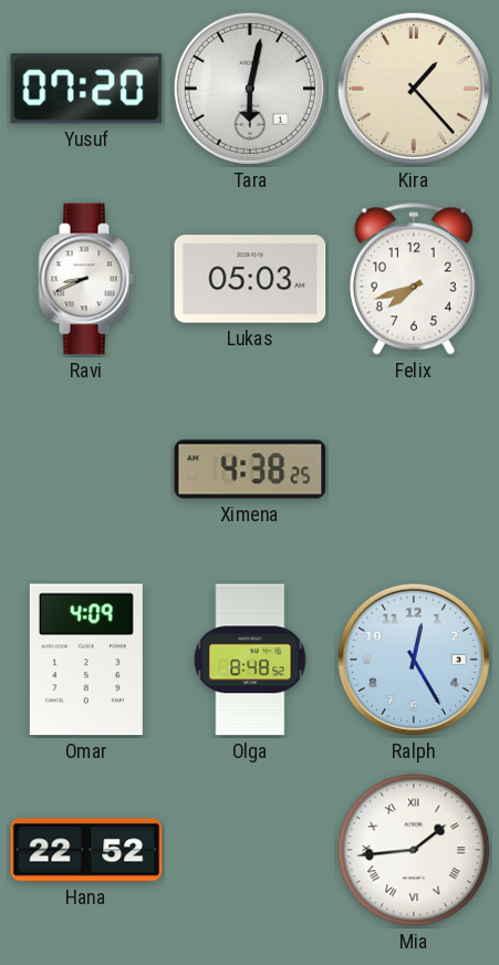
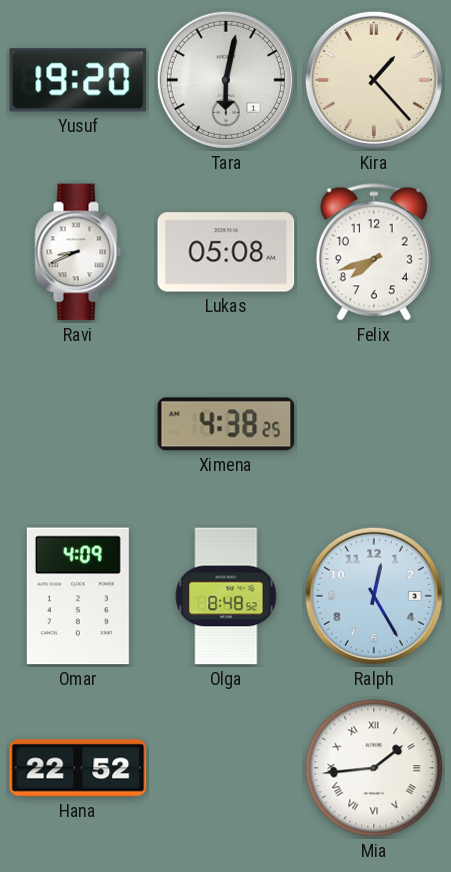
Yusuf: 07:20 -> 19:20
Lukas: 05:03 -> 05:08
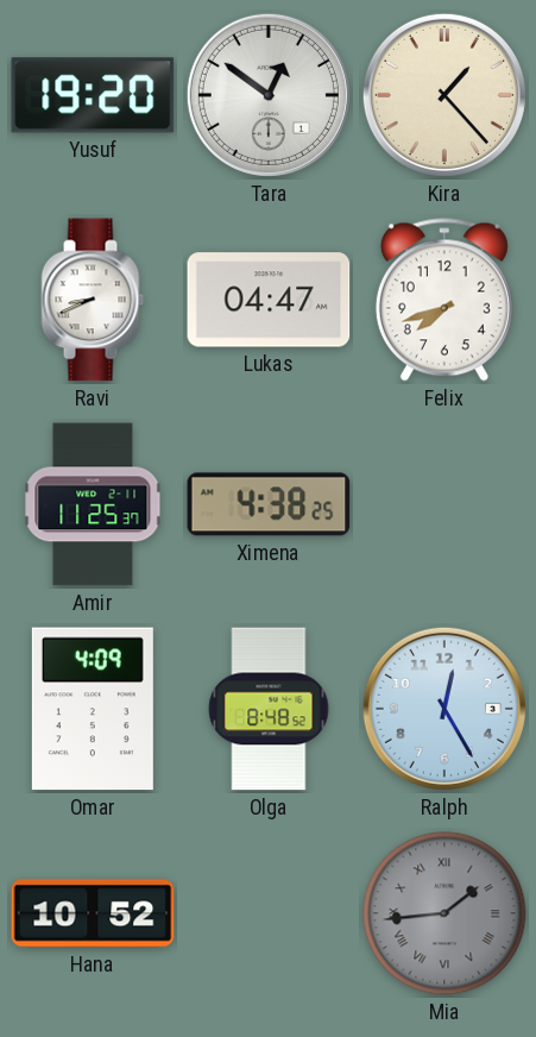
Tara: 6:02 -> 12:51
Lukas: 05:08 -> 04:47
Amir: none -> 11:25
Hana: 22:52 -> 10:52
Mia dial: white -> grey
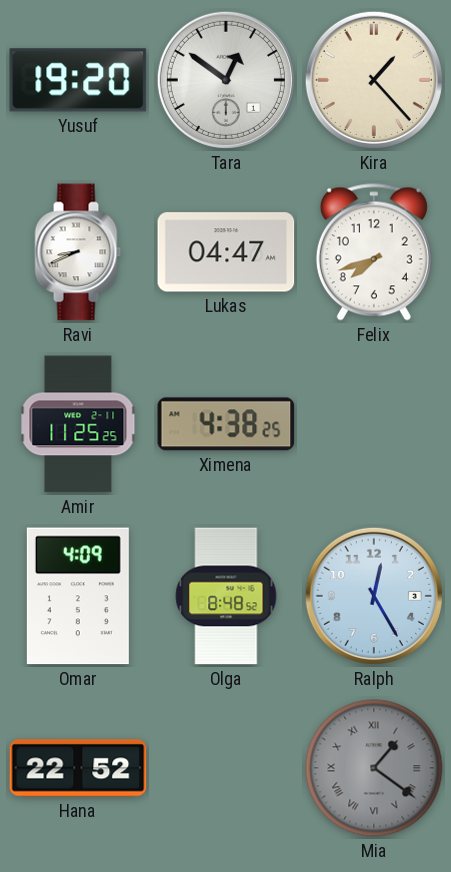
Amir: 11:25:37 -> 11:25:25
Hana: 10:52 -> 22:52
Mia: 1:44 -> 1:21
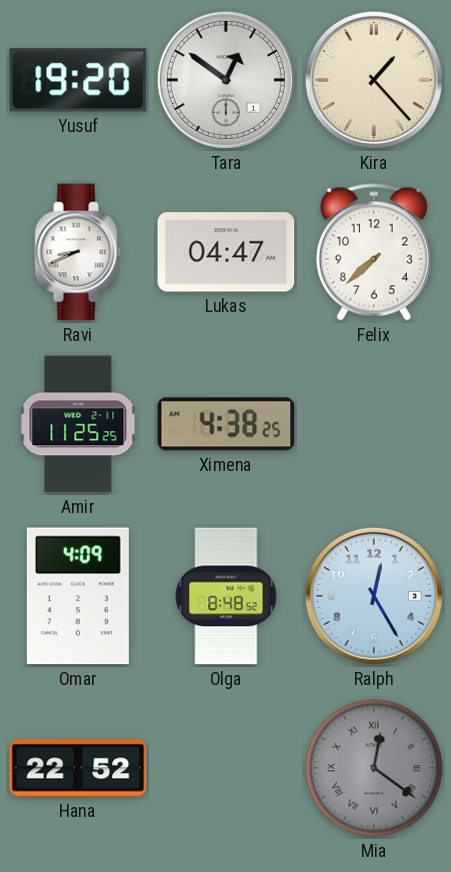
Felix: 7:42 -> 7:38
Mia: 1:21 -> 12:21
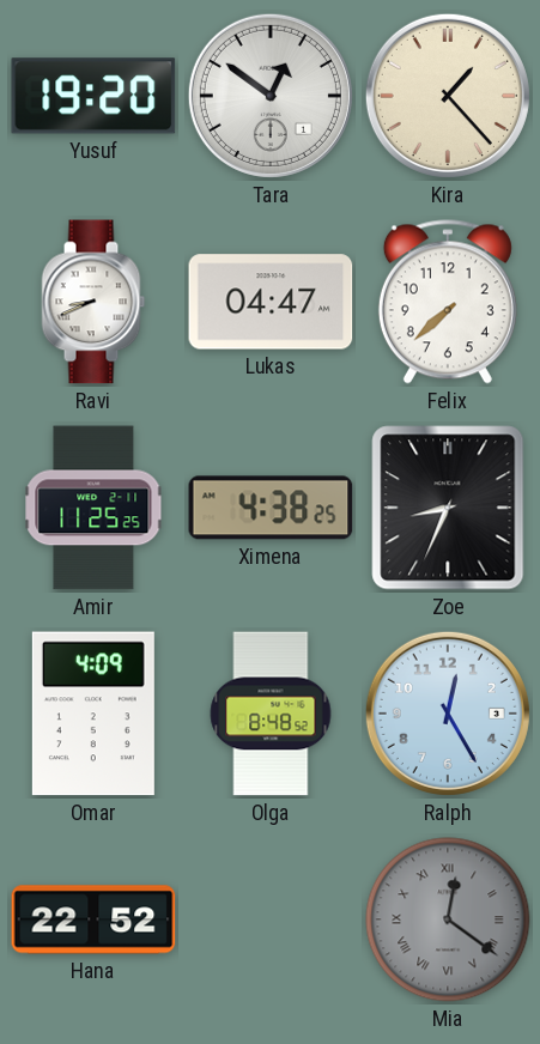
Zoe: none -> 8:34
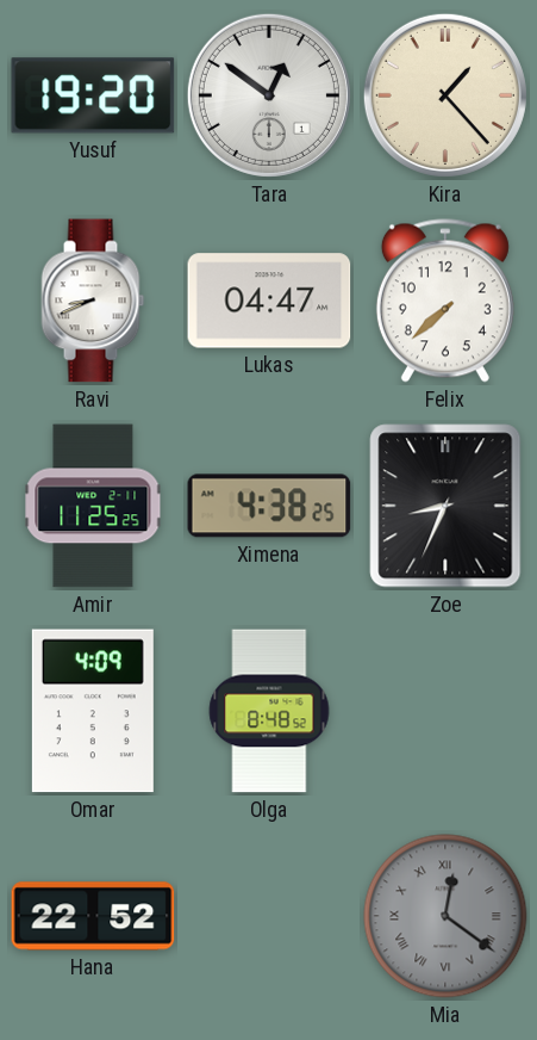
Ralph: 12:25 -> none
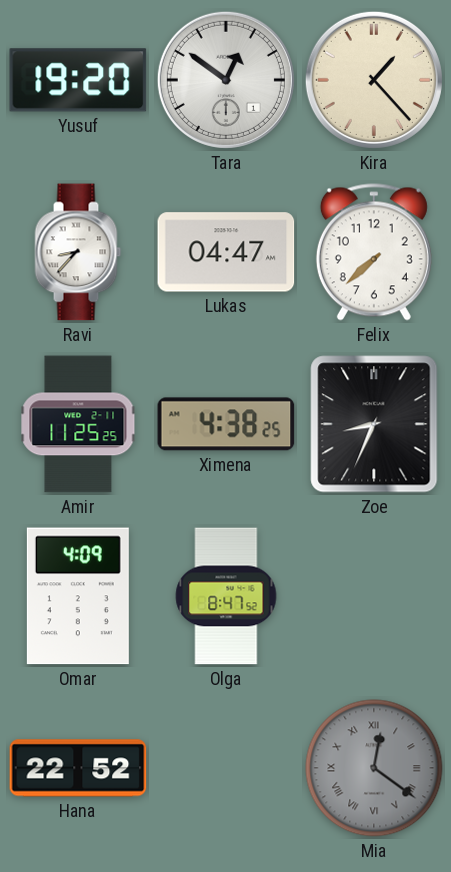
Ravi: 8:41 -> 8:37
Olga: 8:48 -> 8:47
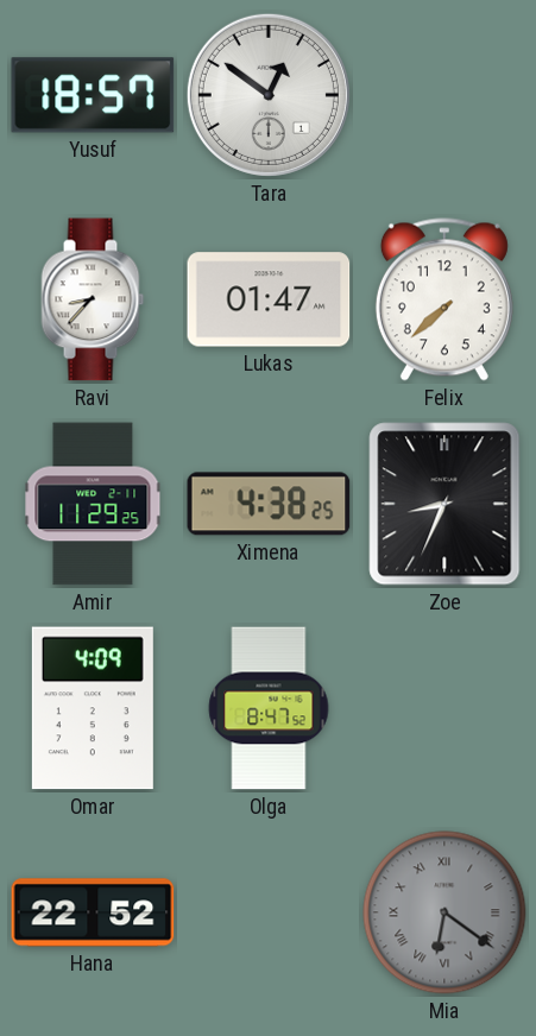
Yusuf: 19:20 -> 18:57
Kira: 1:23 -> none
Lukas: 04:47 -> 01:47
Amir: 11:25 -> 11:29
Mia: 12:21 -> 6:21
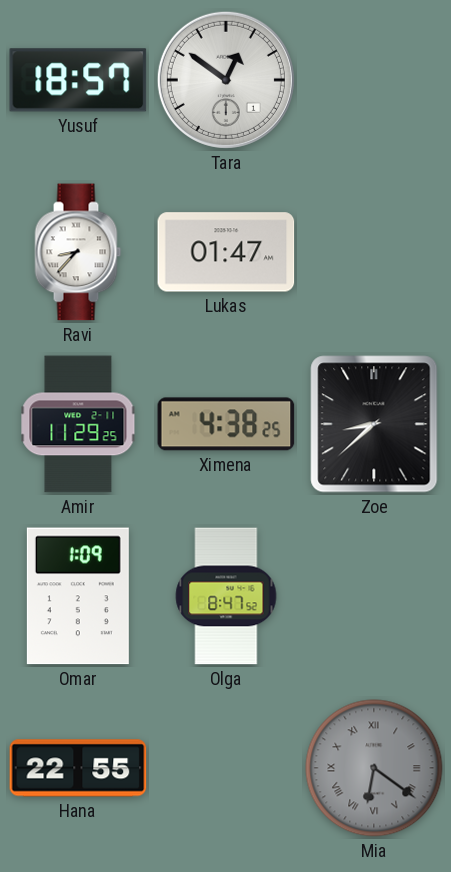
Felix: 7:38 -> none
Zoe: 8:34 -> 8:38
Omar: 4:09 -> 1:09
Hana: 22:52 -> 22:55
